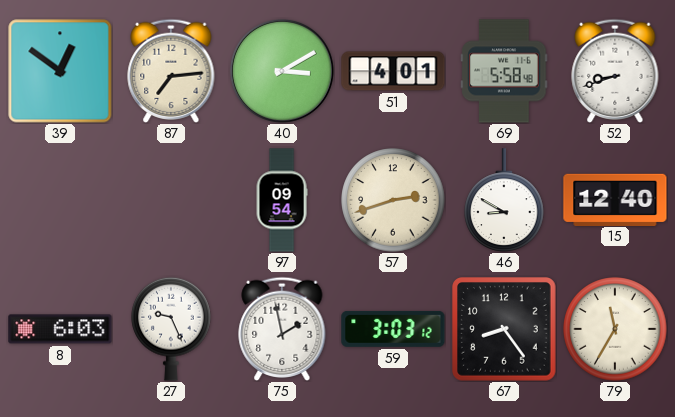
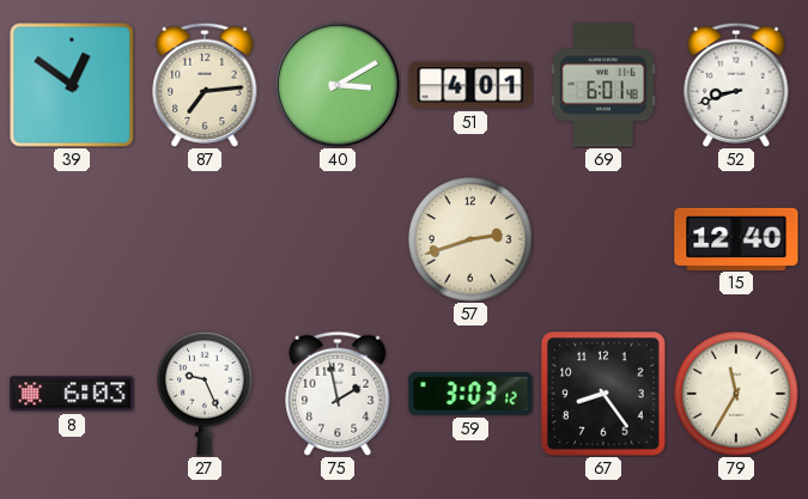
69: 5:58 -> 6:01
97: 09:54 -> none
46: 8:50 -> none
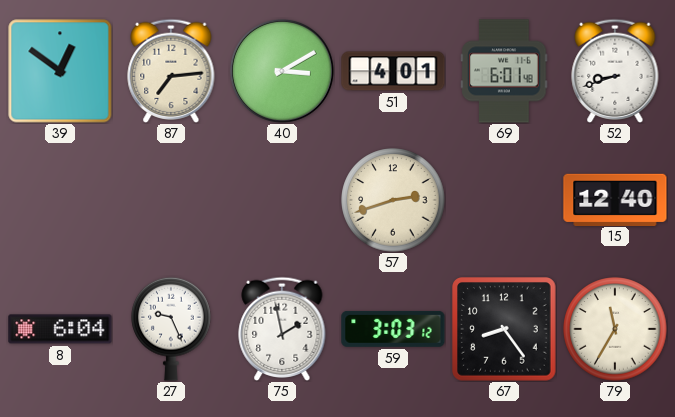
8: 6:03 -> 6:04
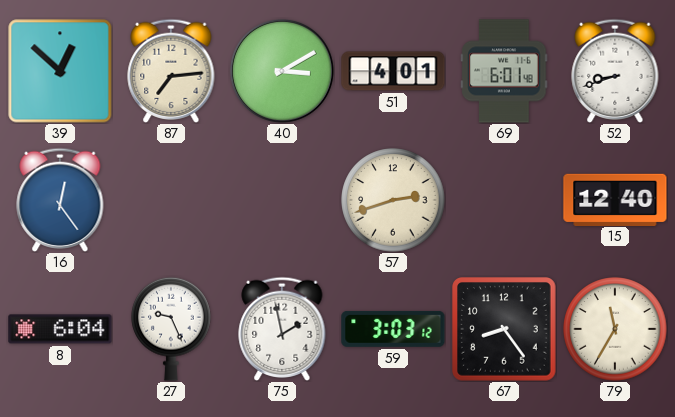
39: 12:51 -> 12:52
16: none -> 12:24
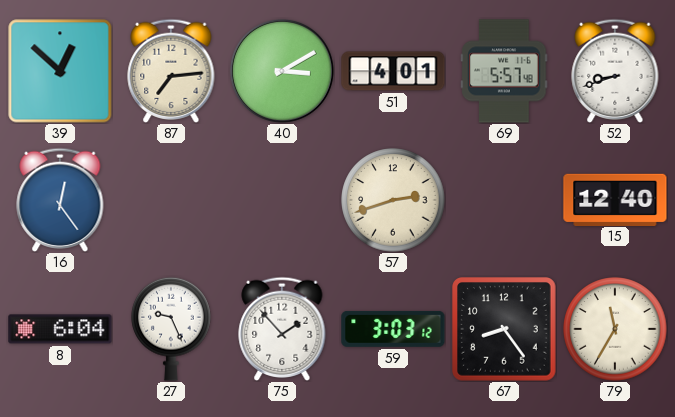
69: 6:01 -> 5:57
75: 1:58 -> 1:53
